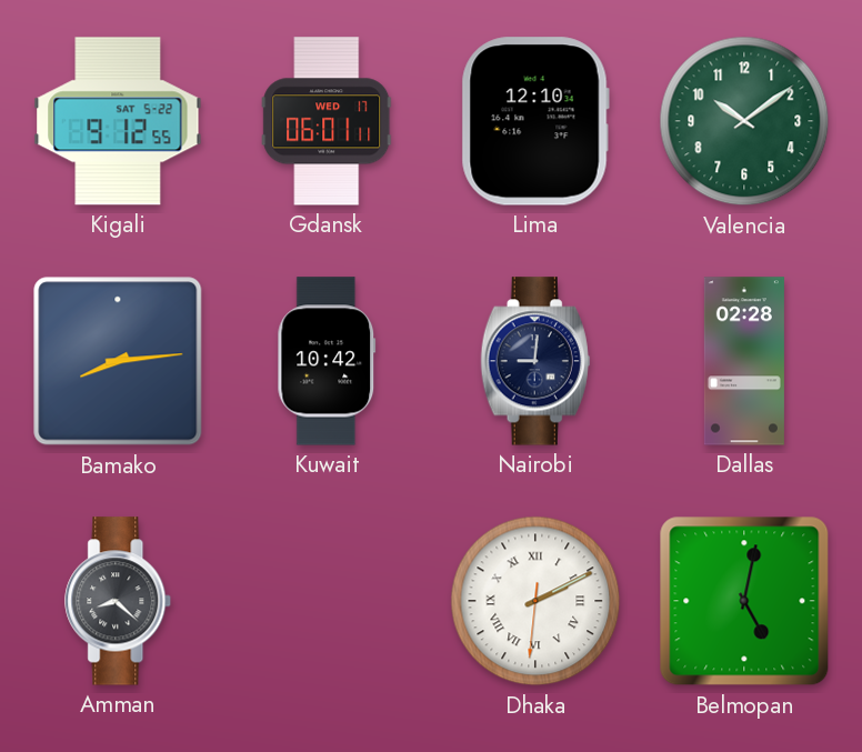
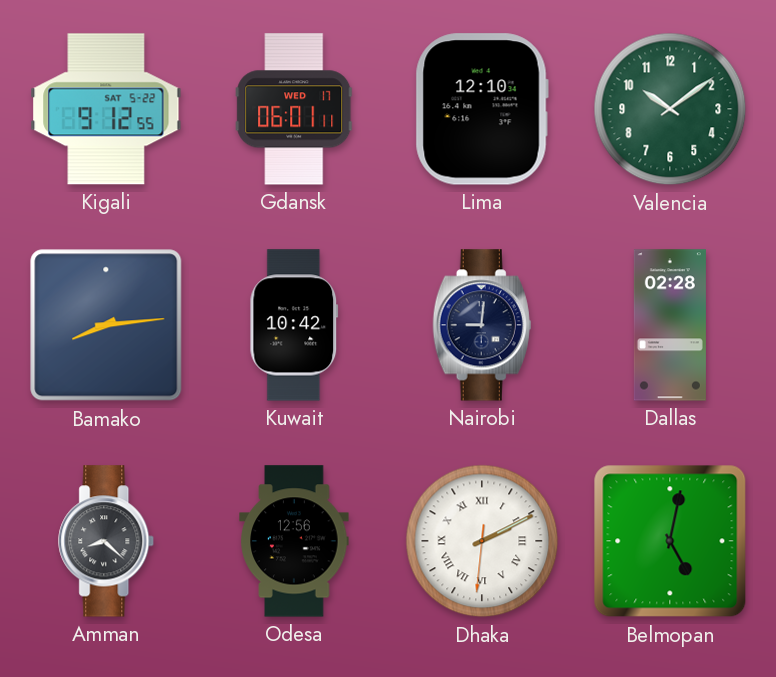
Odesa: none -> 12:56
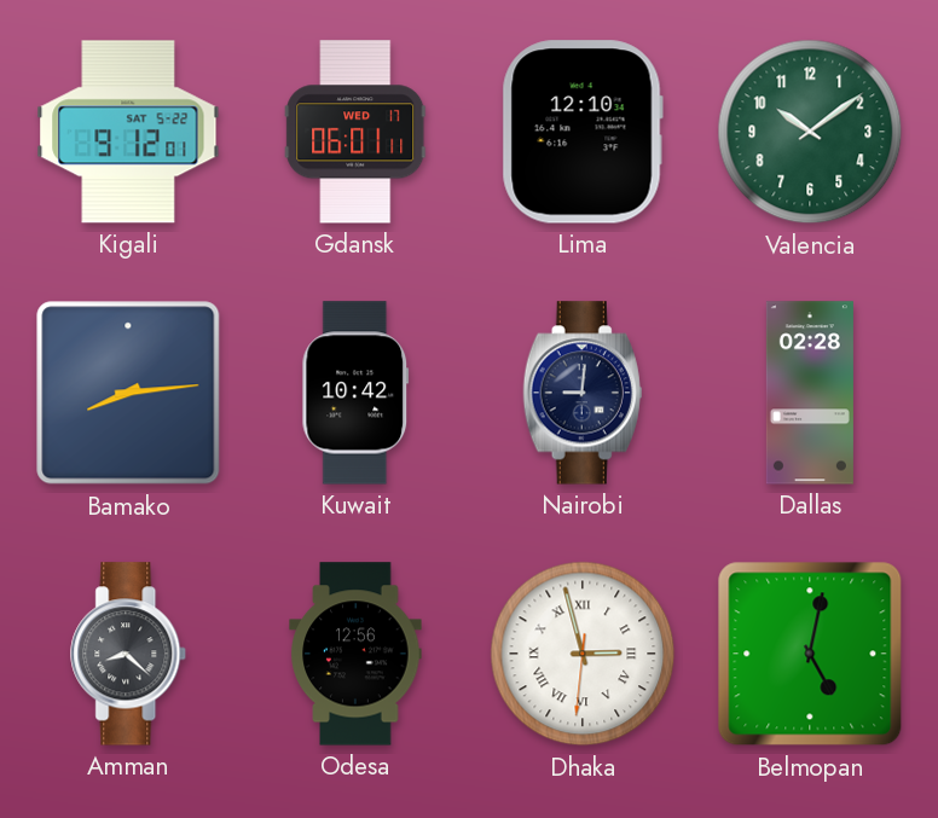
Kigali: 9:12:55 -> 9:12:01
Dhaka: 2:10 -> 2:57
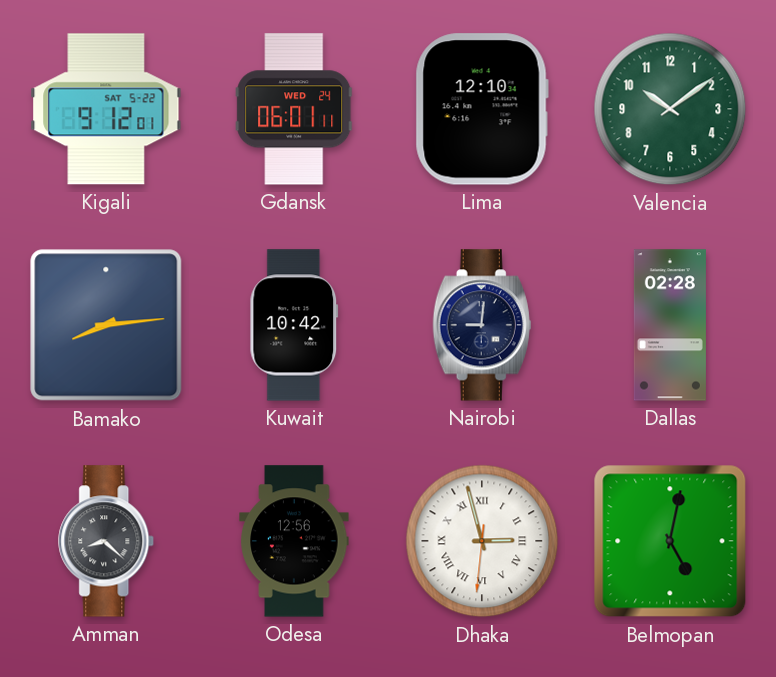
Gdansk date: WED 17 -> WED 24
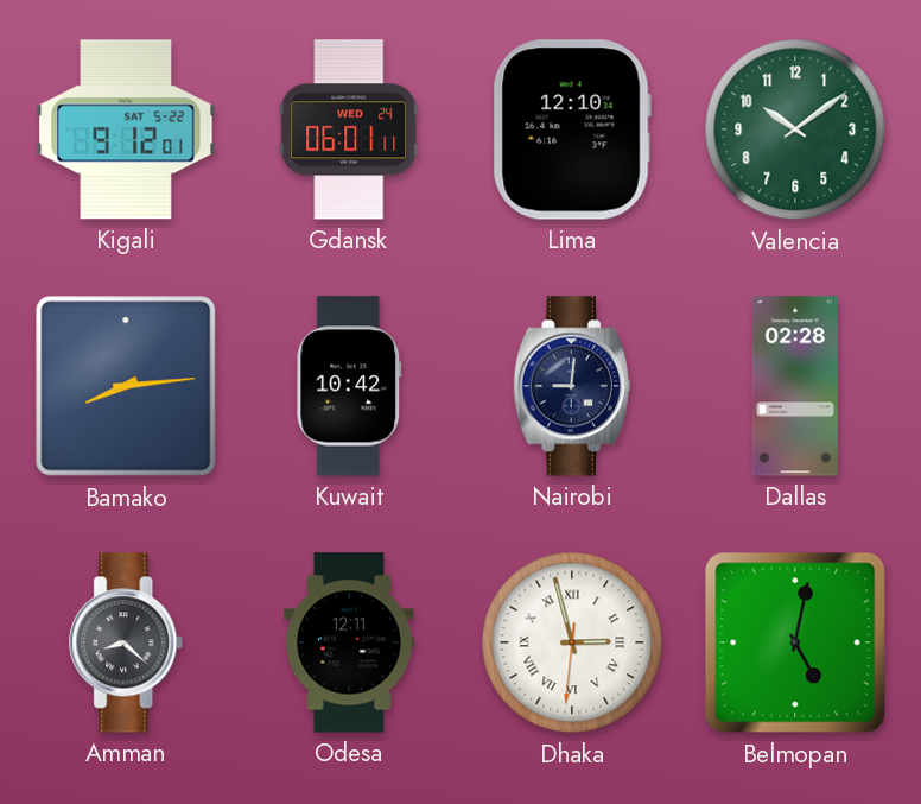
Odesa: 12:56 -> 12:11
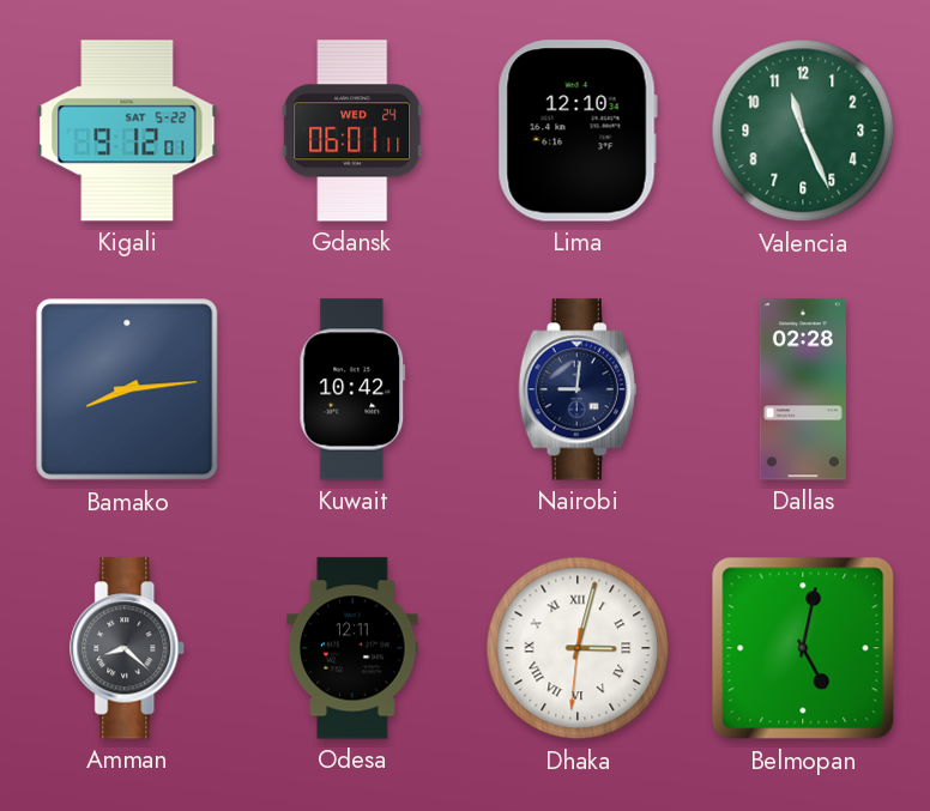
Valencia: 10:09 -> 11:26
Dhaka: 2:57 -> 3:02
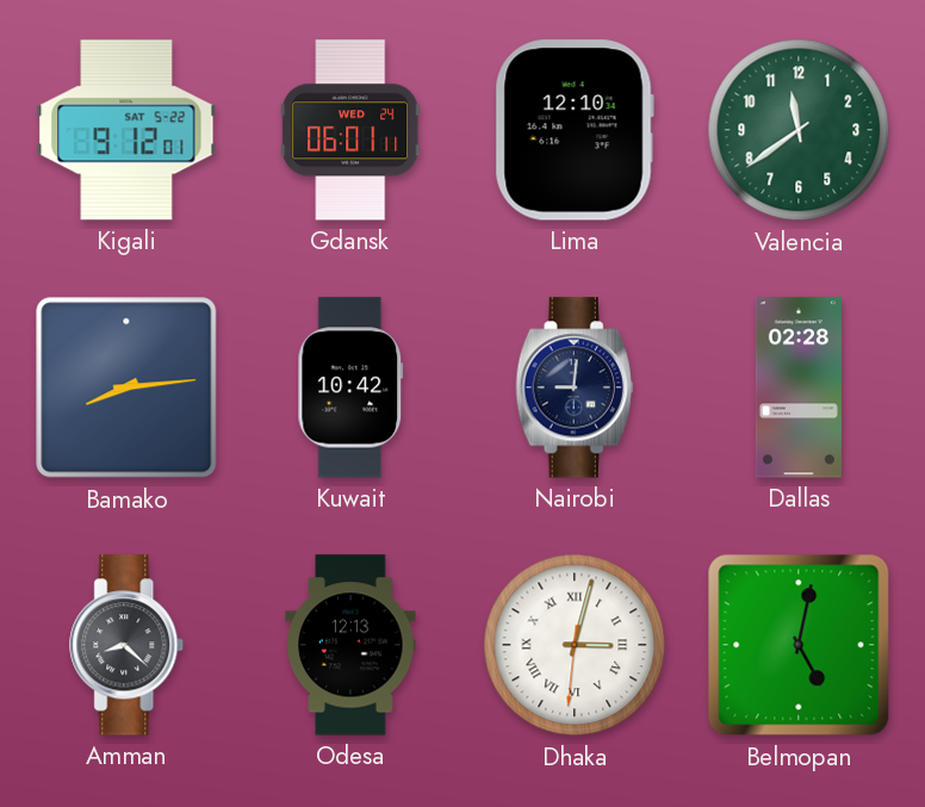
Valencia: 11:26 -> 11:39
Odesa: 12:11 -> 12:13
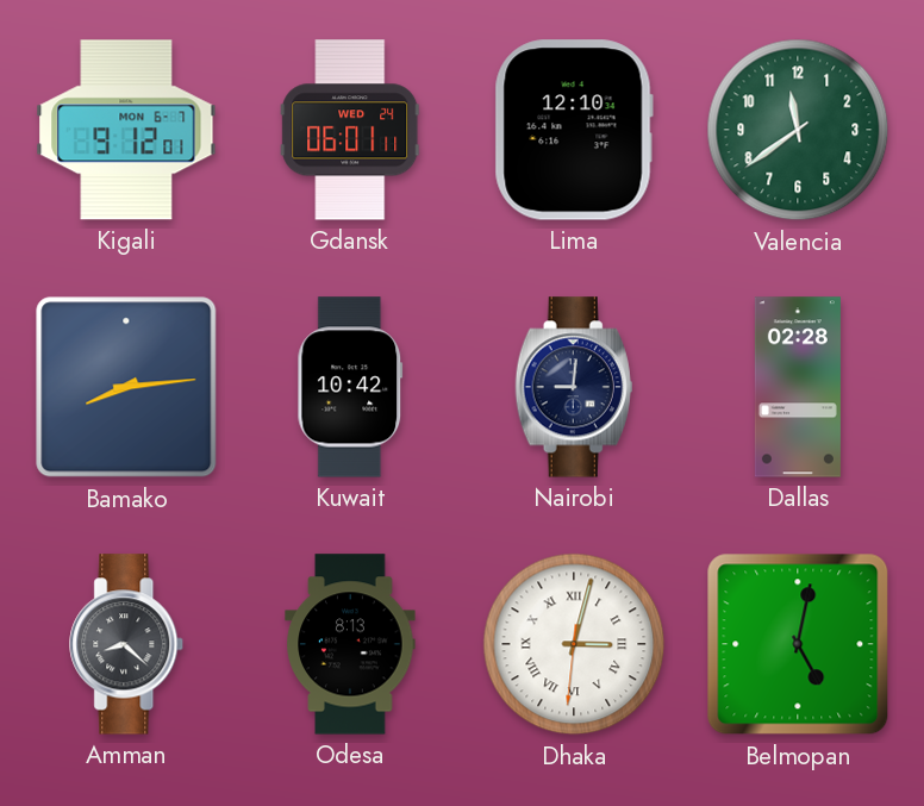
Kigali date: SAT 5-22 -> MON 6-7
Odesa: 12:13 -> 8:13
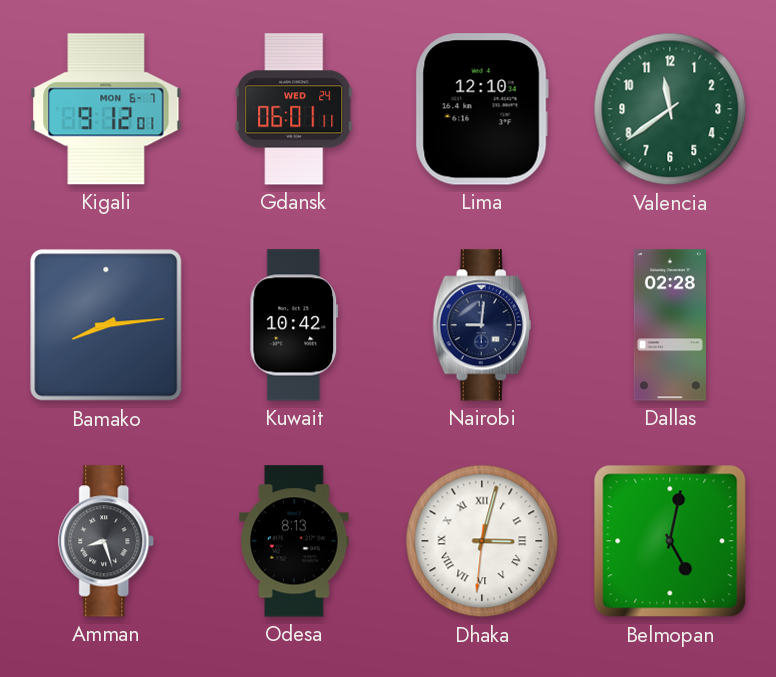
Amman: 8:22 -> 8:27
